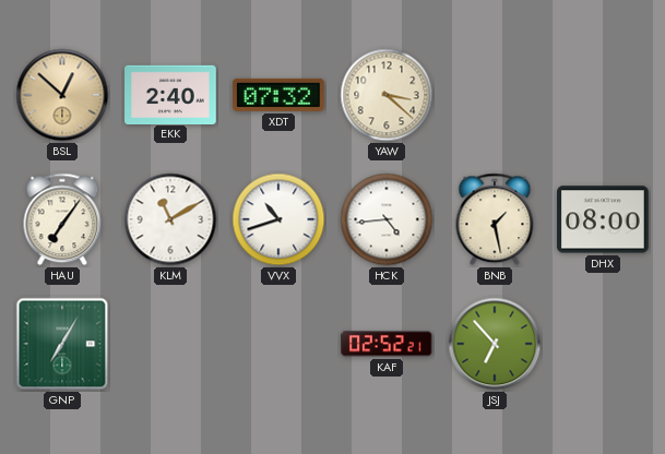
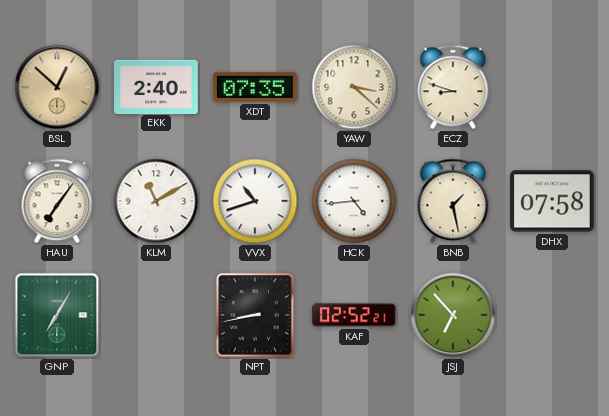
XDT: 07:32 -> 07:35
ECZ: none -> 8:48
DHX: 08:00 -> 07:58
NPT: none -> 8:43
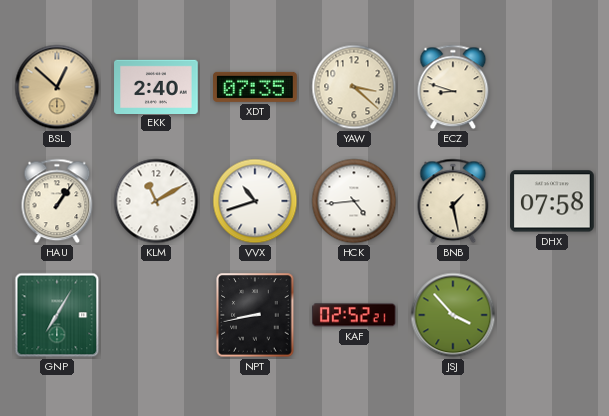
HAU: 7:06 -> 1:06
JSJ: 6:53 -> 3:53
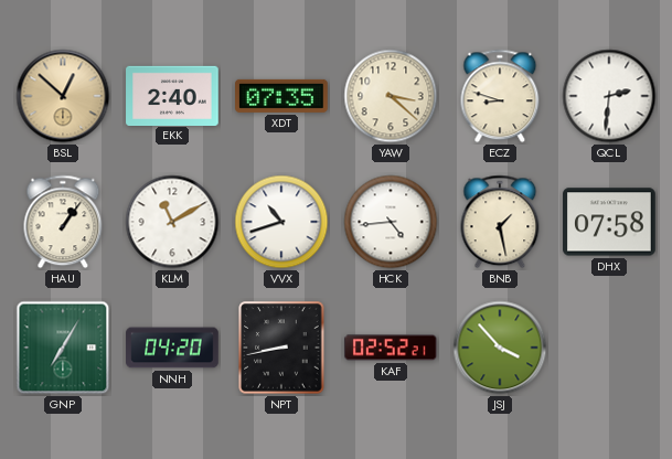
QCL: none -> 2:31
NNH: none -> 04:20
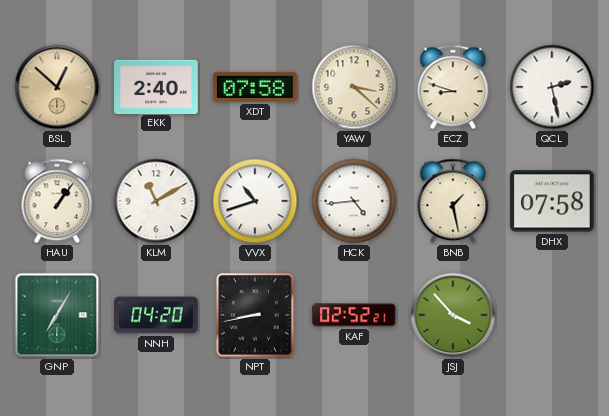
XDT: 07:35 -> 07:58
QCL: 2:31 -> 2:28
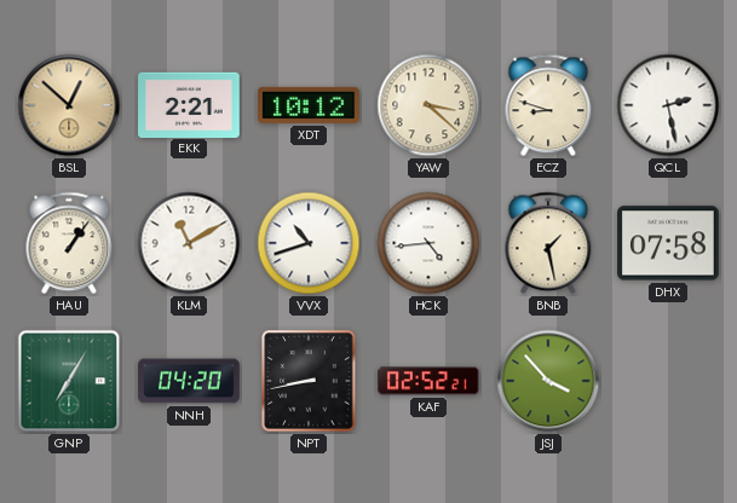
EKK: 2:40 -> 2:21
XDT: 07:58 -> 10:12
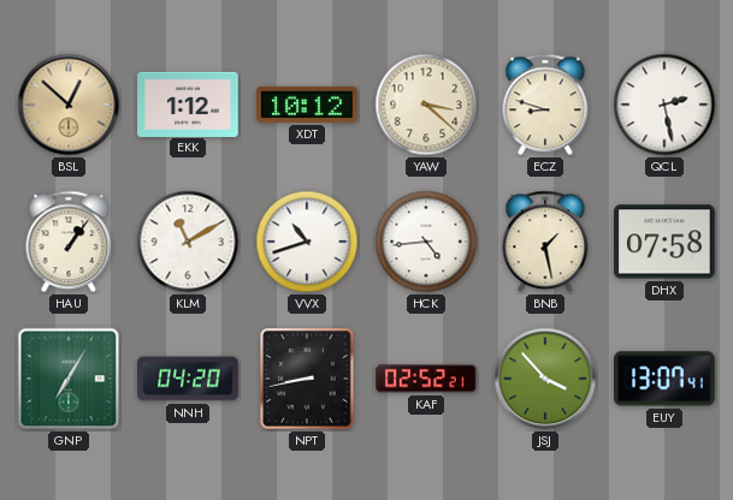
EKK: 2:21 -> 1:12
EUY: none -> 13:07
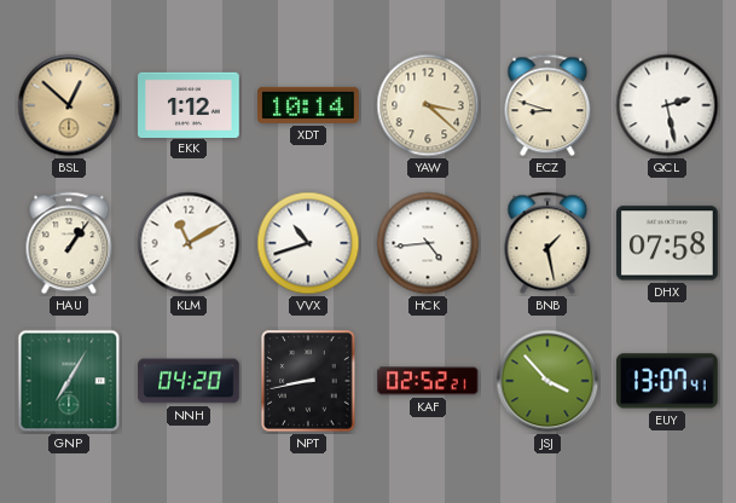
XDT: 10:12 -> 10:14
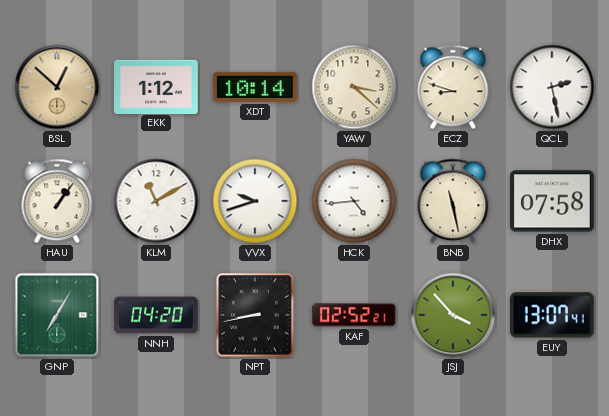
VVX: 10:42 -> 9:42
BNB: 1:28 -> 11:28
